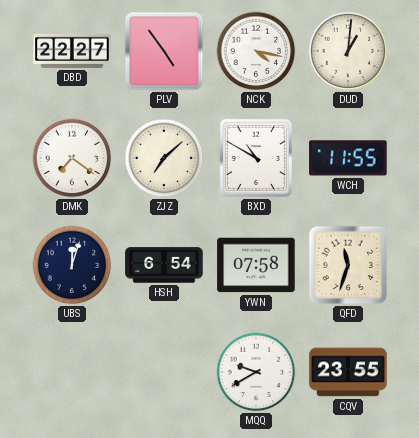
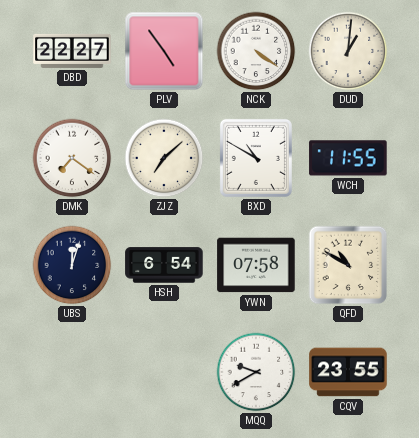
NCK: 4:17 -> 4:21
QFD: 11:33 -> 10:50
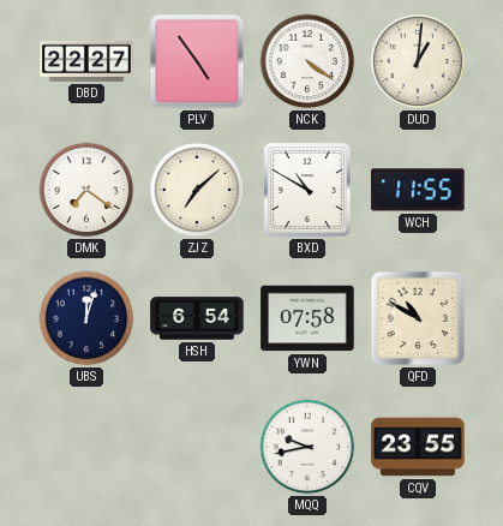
MQQ: 9:40 -> 9:43
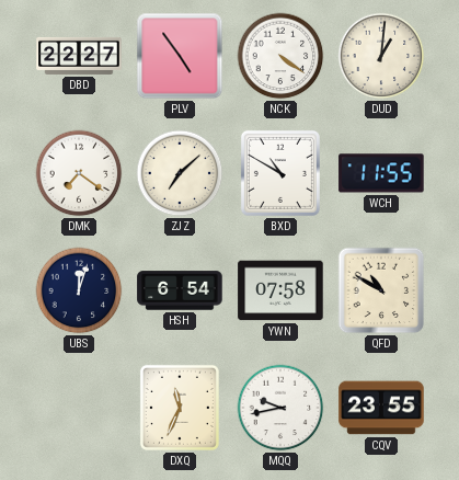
DXQ: none -> 11:34
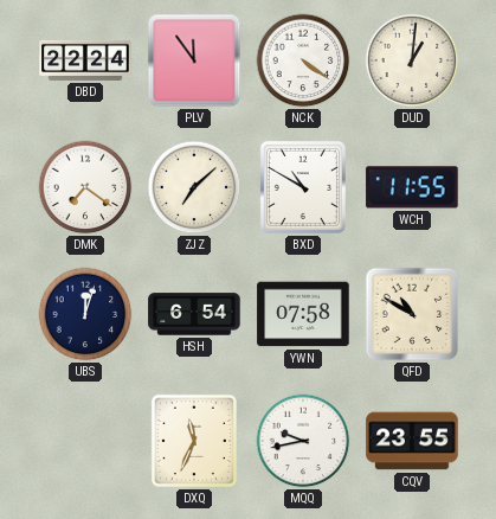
DBD: 22:27 -> 22:24
PLV: 4:54 -> 11:54
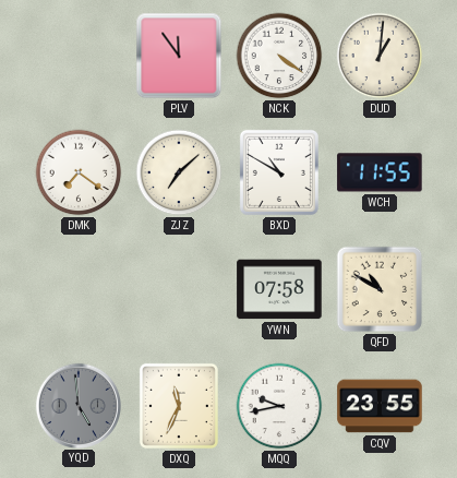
DBD: 22:24 -> none
UBS: 12:03 -> none
HSH: 6:54 -> none
YQD: none -> 4:59
